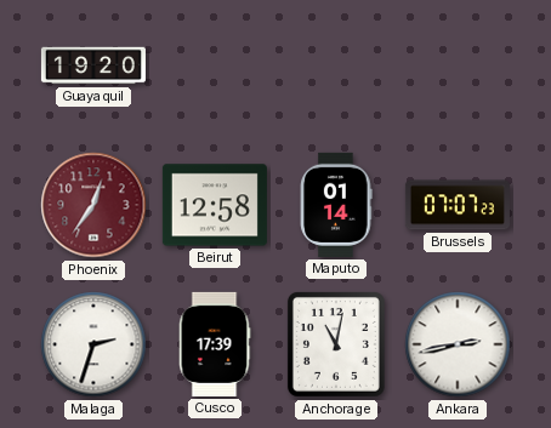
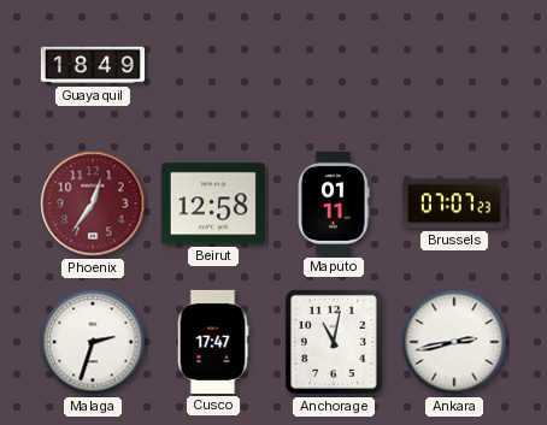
Guayaquil: 19:20 -> 18:49
Maputo: 01:14 -> 01:11
Cusco: 17:39 -> 17:47
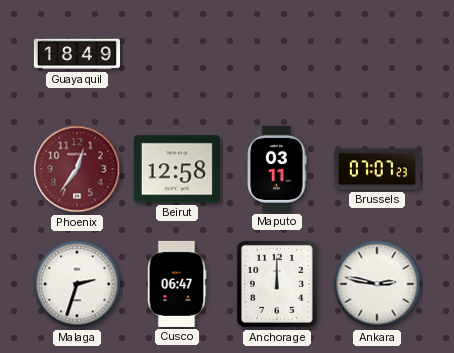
Maputo: 01:11 -> 03:11
Cusco: 17:47 -> 06:47
Anchorage: 11:02 -> 12:00
Ankara: 2:43 -> 2:47
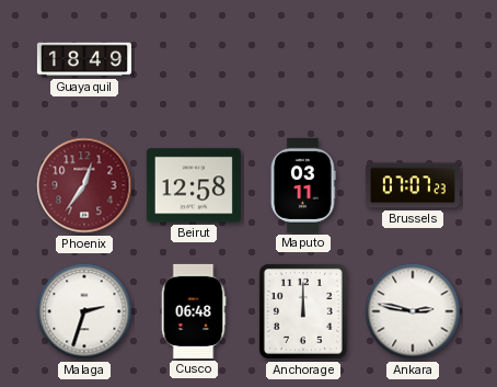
Cusco: 06:47 -> 06:48
